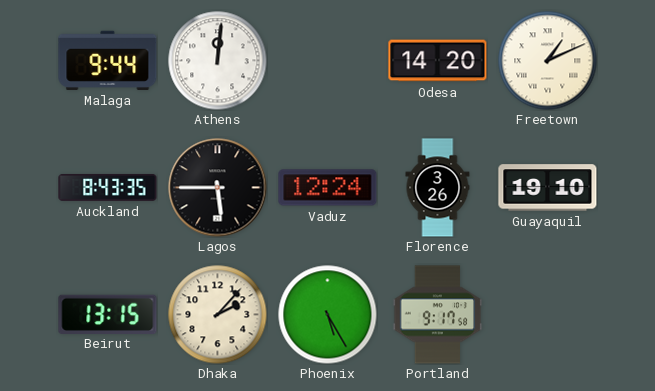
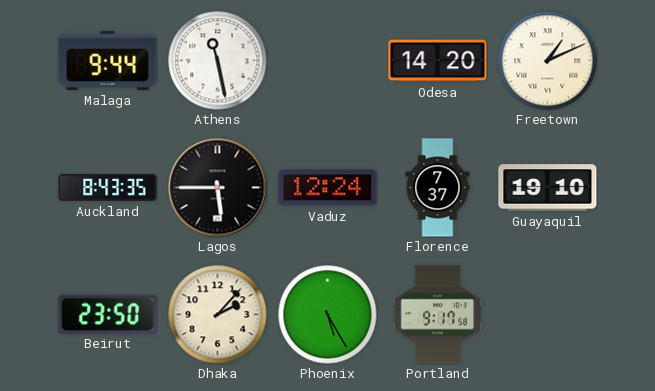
Athens: 12:01 -> 11:28
Florence: 3:26 -> 7:37
Beirut: 13:15 -> 23:50
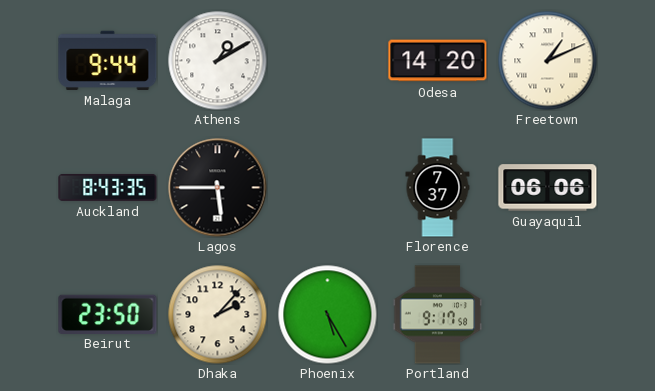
Athens: 11:28 -> 1:10
Vaduz: 12:24 -> none
Guayaquil: 19:10 -> 06:06
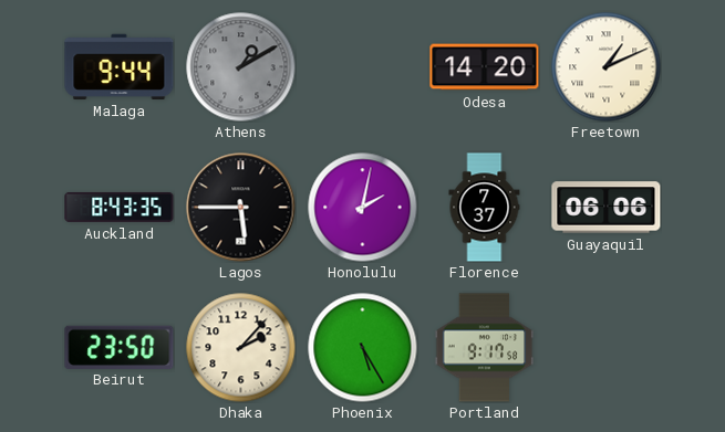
Athens dial: white -> grey
Honolulu: none -> 2:02
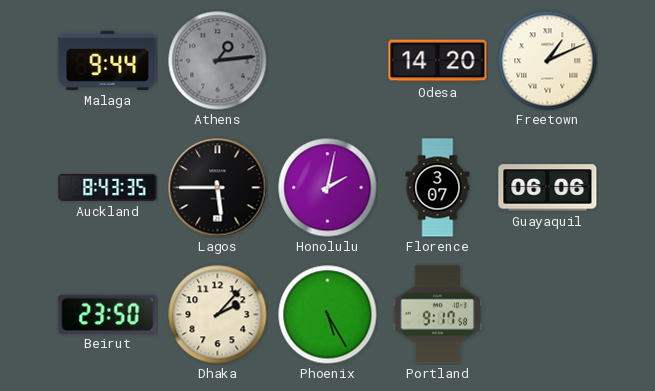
Athens: 1:10 -> 1:14
Florence: 7:37 -> 3:07
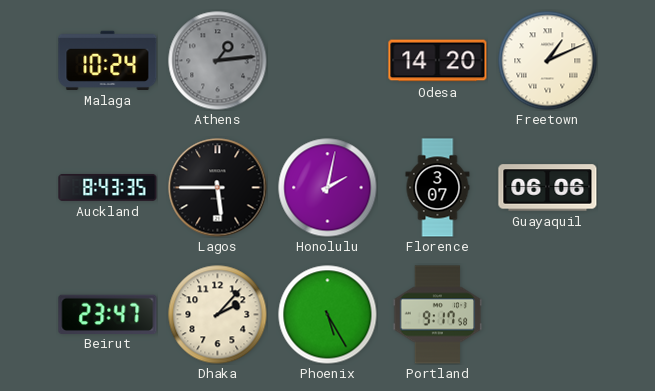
Malaga: 9:44 -> 10:24
Beirut: 23:50 -> 23:47
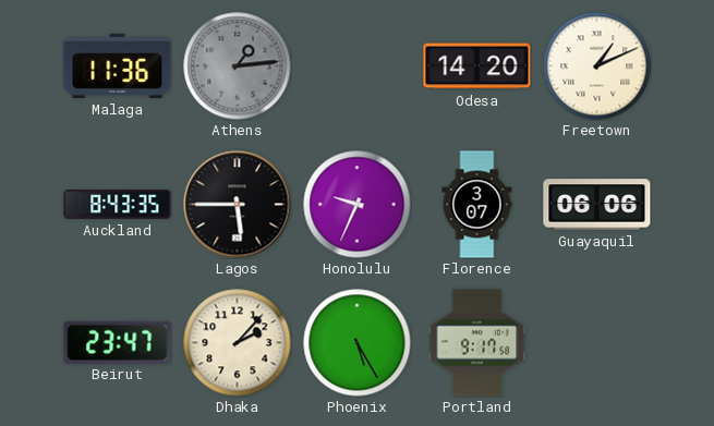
Malaga: 10:24 -> 11:36
Honolulu: 2:02 -> 9:34
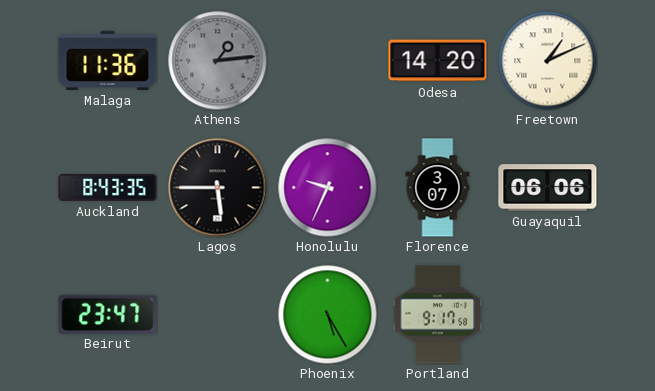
Dhaka: 2:07 -> none
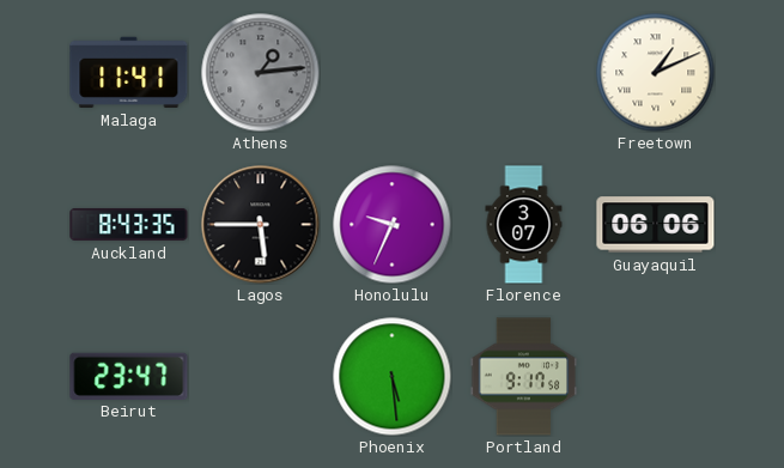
Malaga: 11:36 -> 11:41
Odesa: 14:20 -> none
Phoenix: 5:25 -> 5:29
